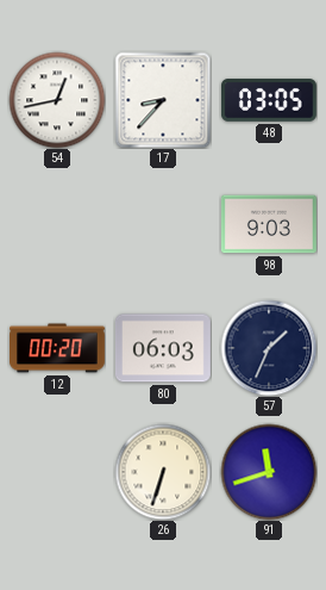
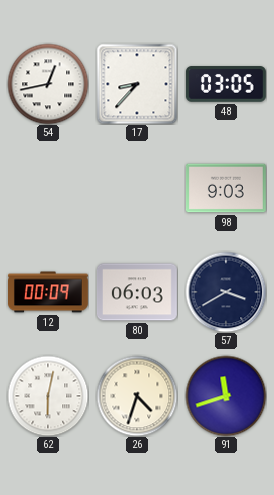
12: 00:20 -> 00:09
57: 1:34 -> 3:40
62: none -> 6:02
26: 6:33 -> 4:33
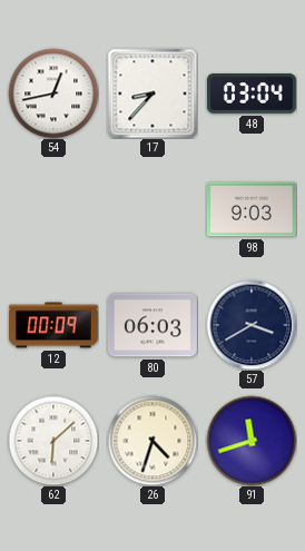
48: 03:05 -> 03:04
62: 6:02 -> 6:08
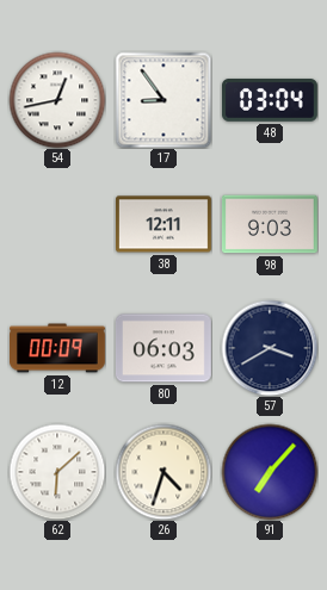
17: 8:37 -> 8:54
38: none -> 12:11
91: 11:42 -> 7:07
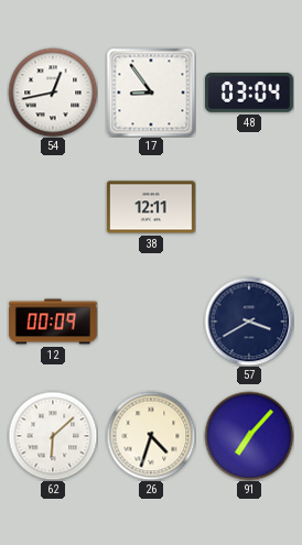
98: 9:03 -> none
80: 06:03 -> none
